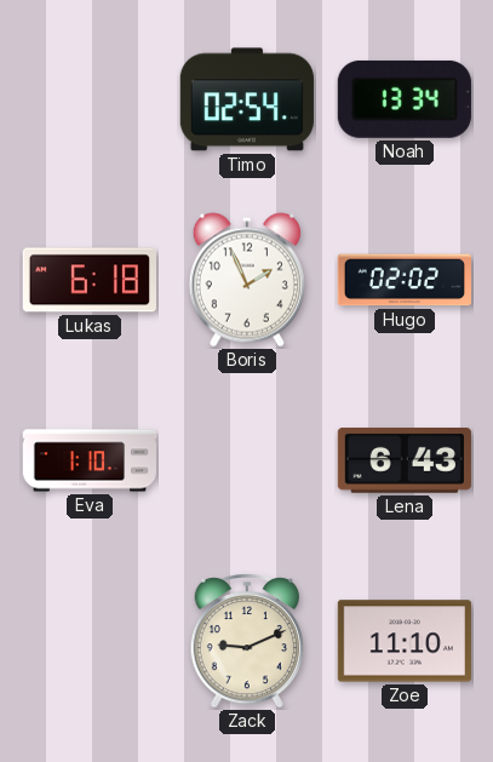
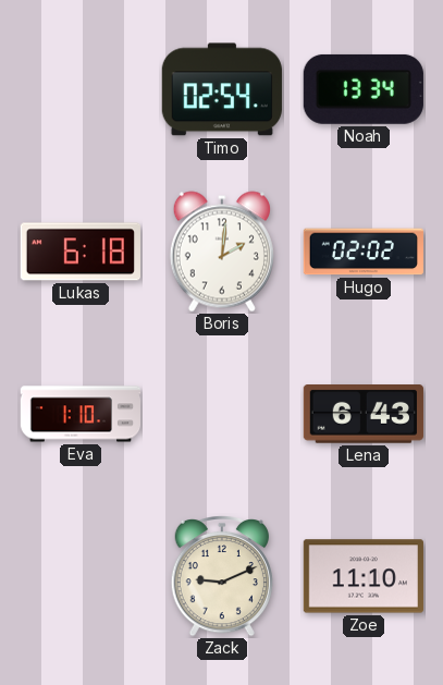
Boris: 1:56 -> 2:01
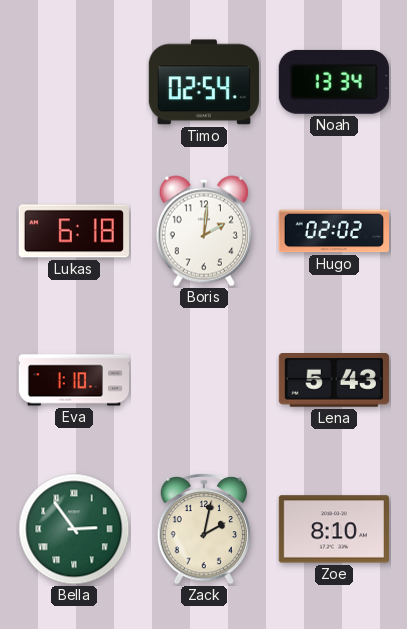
Lena: 6:43 -> 5:43
Bella: none -> 2:54
Zack: 9:11 -> 2:02
Zoe: 11:10 -> 8:10
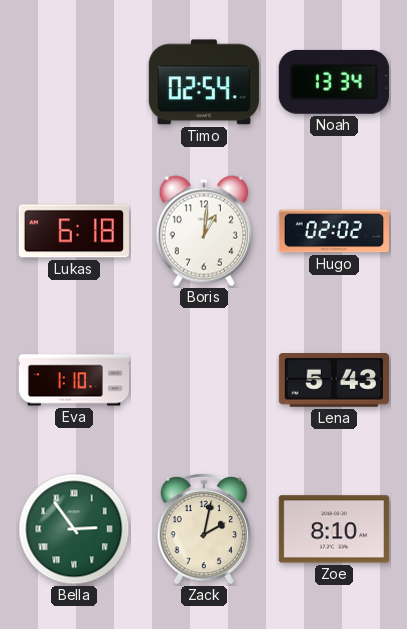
Boris: 2:01 -> 1:01
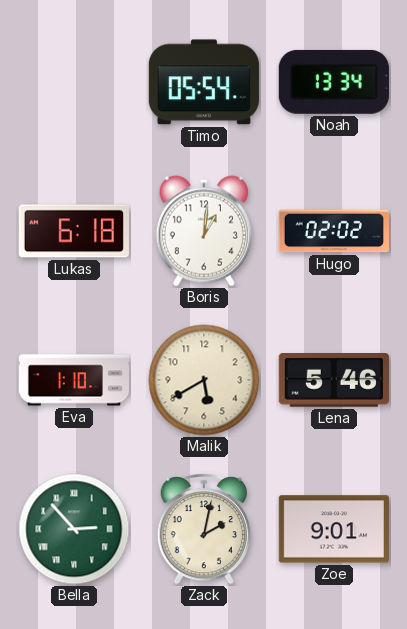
Timo: 02:54 -> 05:54
Malik: none -> 5:40
Lena: 5:43 -> 5:46
Bella: 2:54 -> 2:53
Zoe: 8:10 -> 9:01
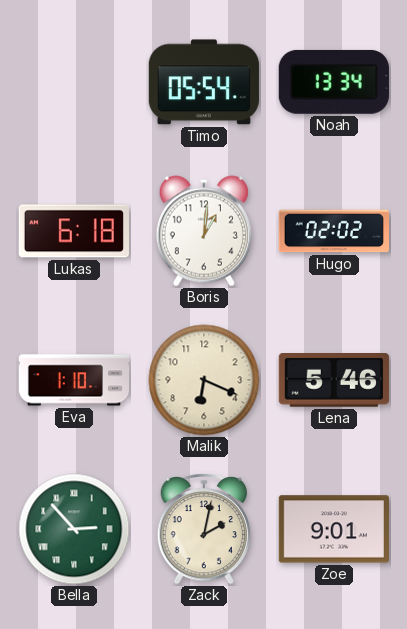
Malik: 5:40 -> 6:19
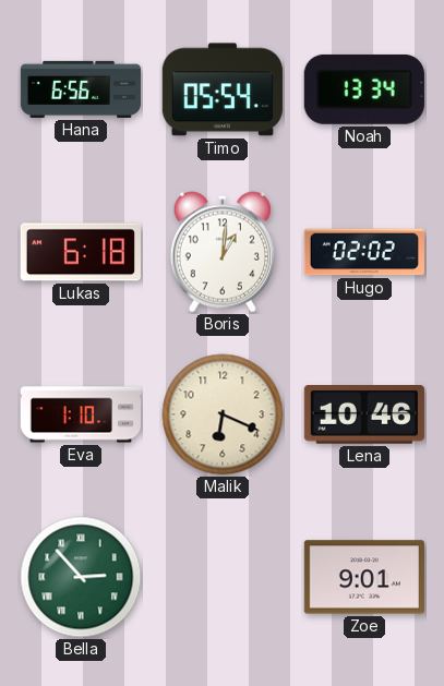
Hana: none -> 6:56
Lena: 5:46 -> 10:46
Zack: 2:02 -> none
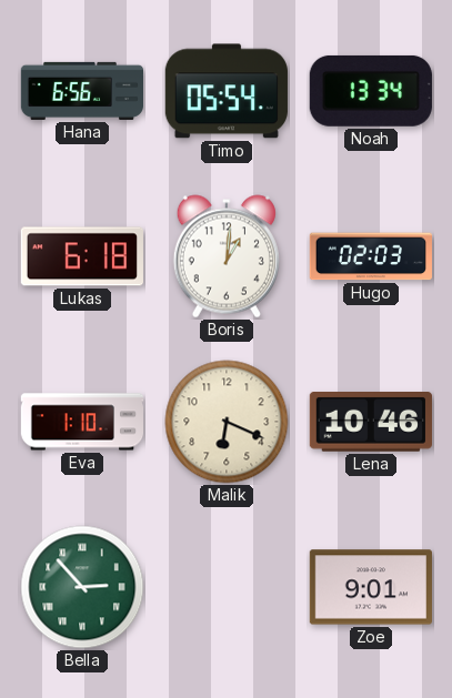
Hugo: 02:02 -> 02:03
